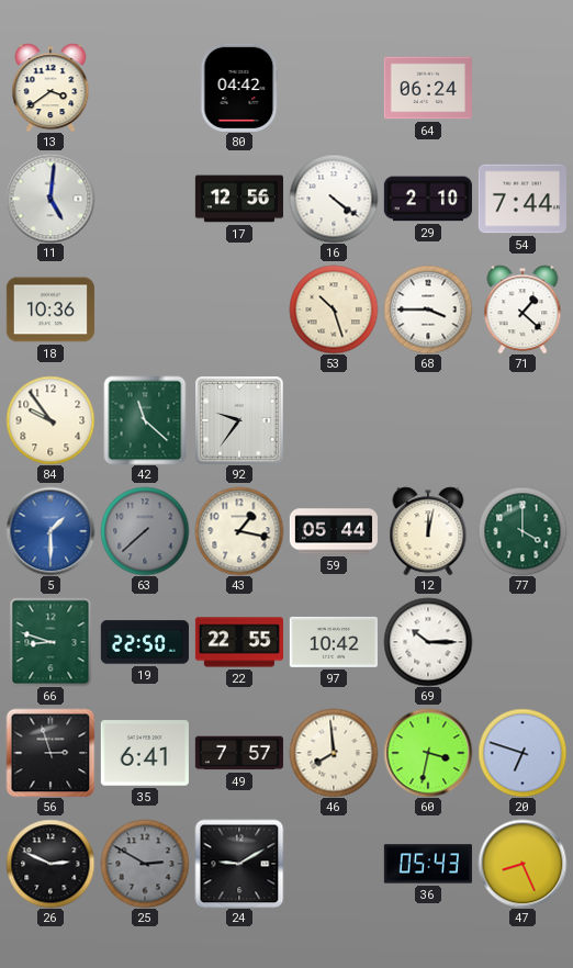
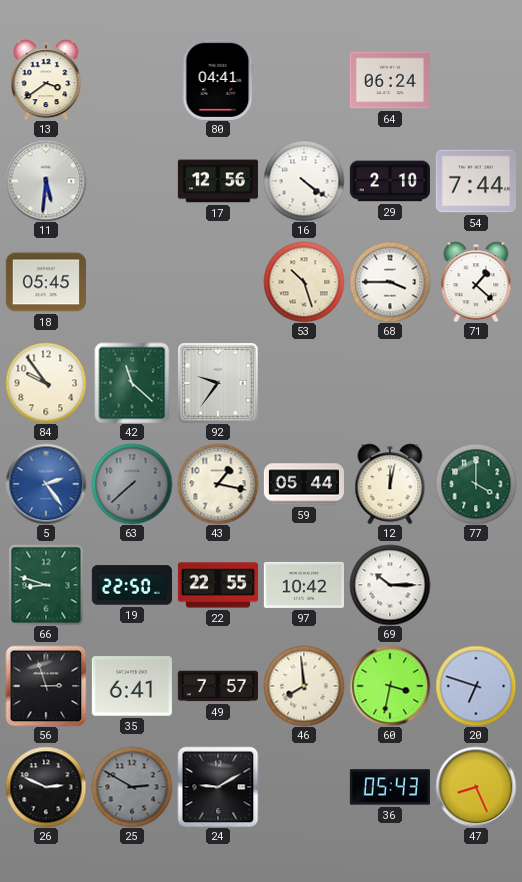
80: 04:42 -> 04:41
11: 5:01 -> 5:31
18: 10:36 -> 05:45
5: 1:30 -> 2:24
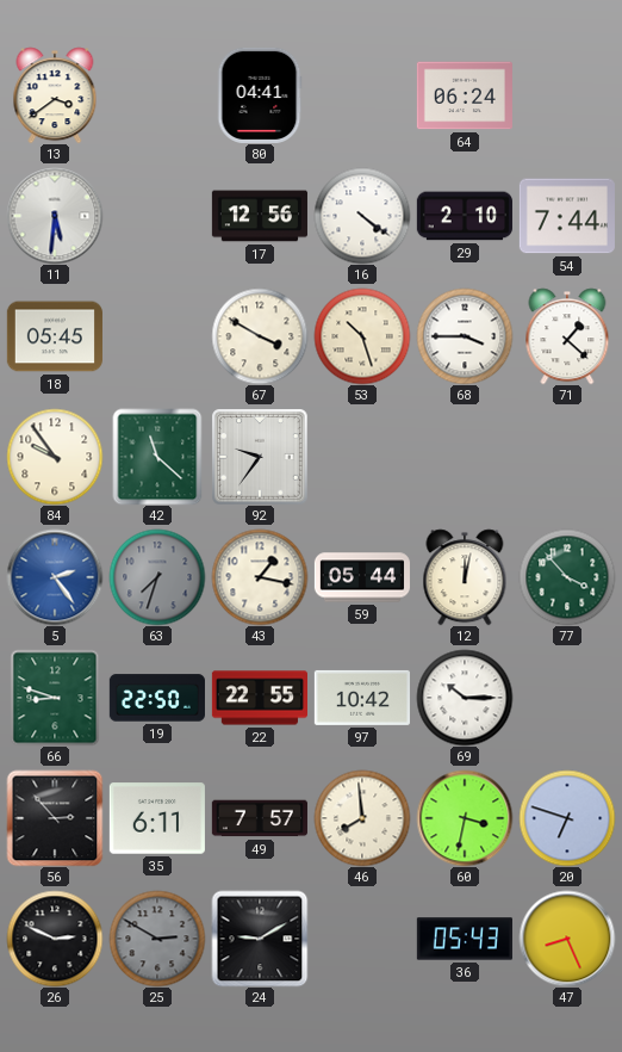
67: none -> 3:50
63: 7:38 -> 7:33
77: 4:00 -> 3:53
56: 2:57 -> 2:53
35: 6:41 -> 6:11
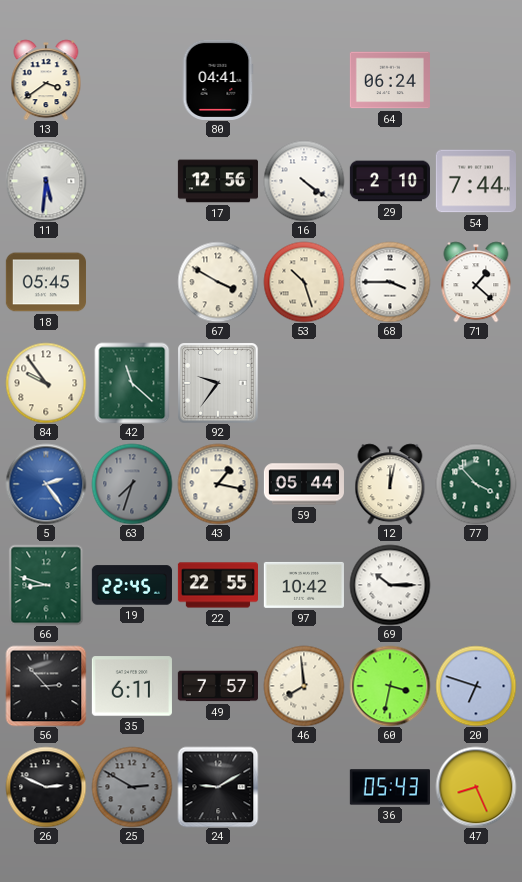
19: 22:50 -> 22:45
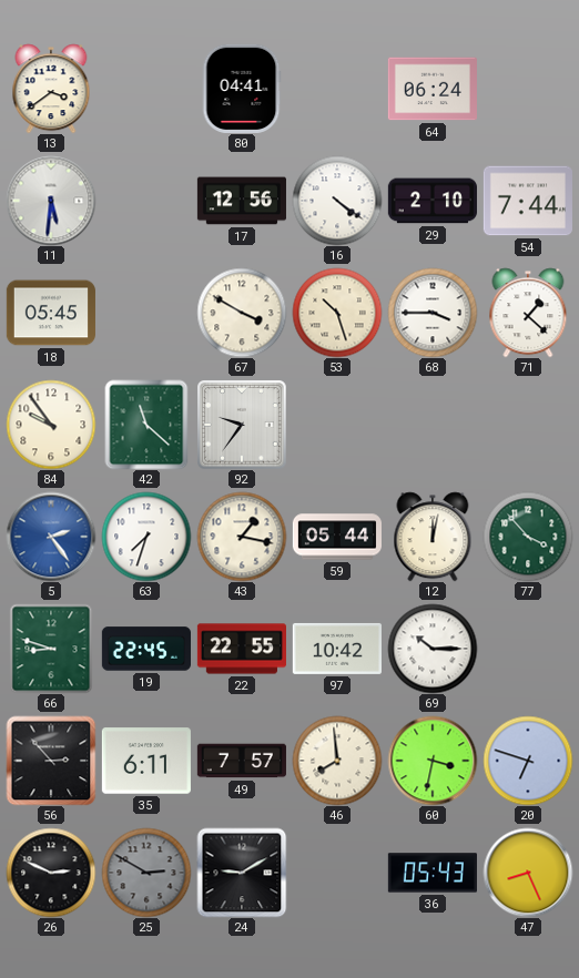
63 dial: grey -> white
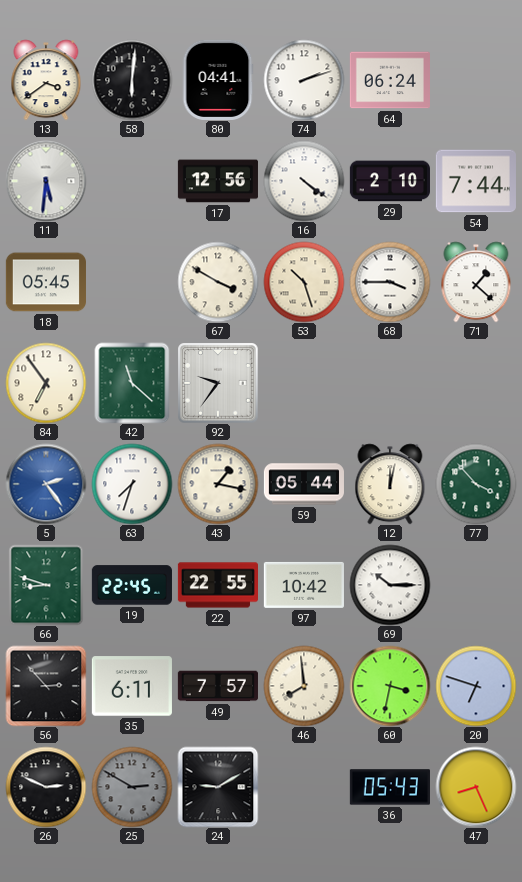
58: none -> 6:01
74: none -> 2:12
84: 9:54 -> 6:54
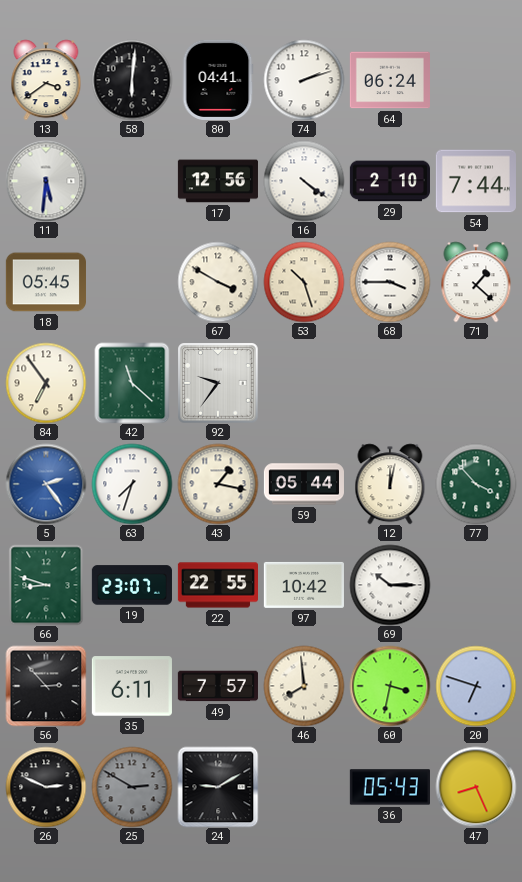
19: 22:45 -> 23:07
